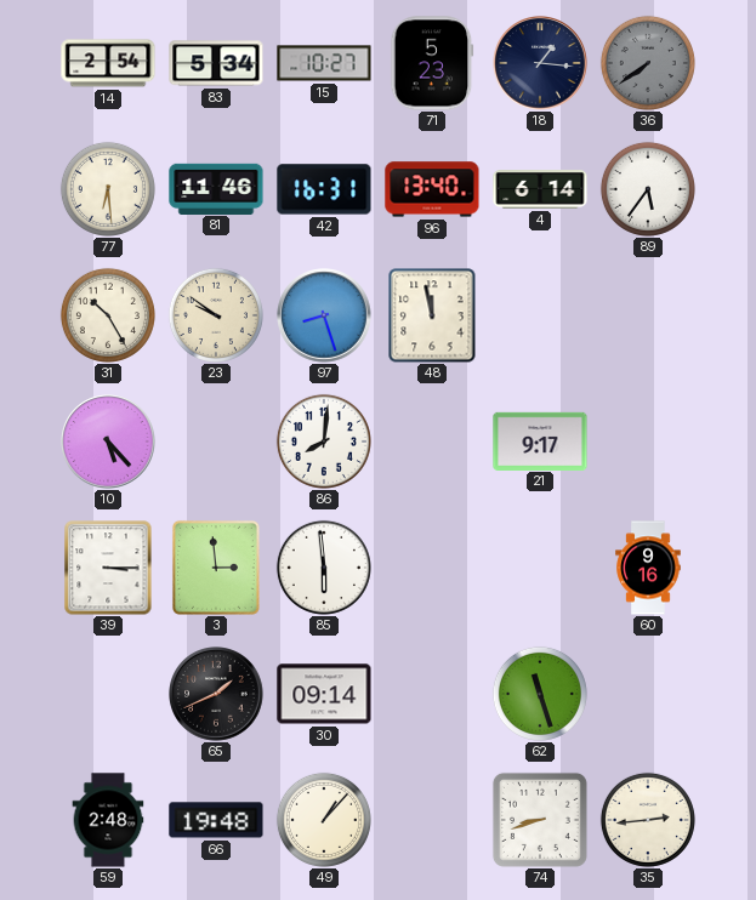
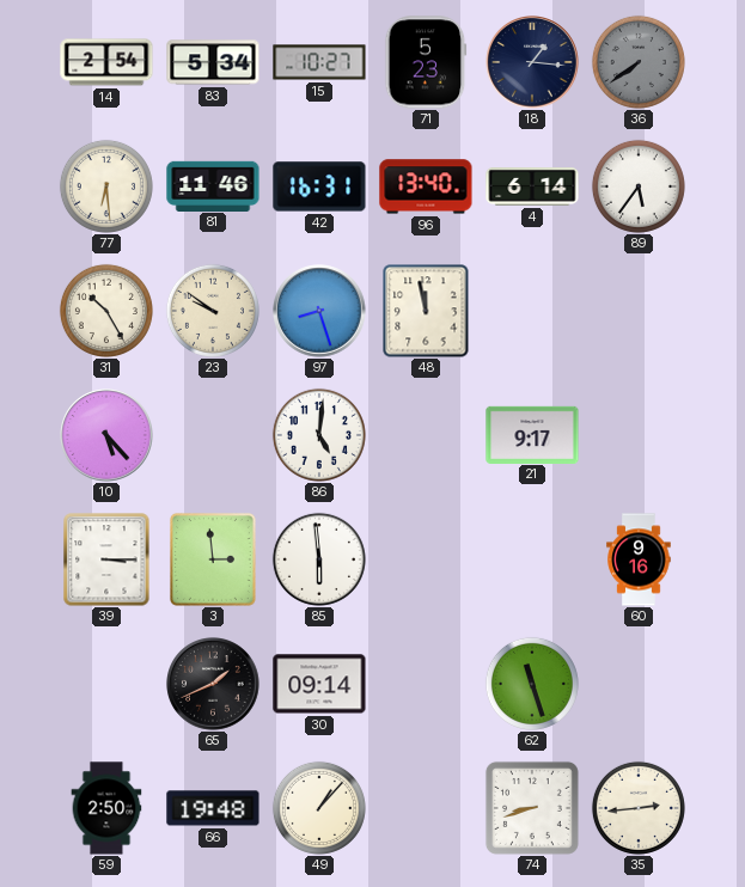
86: 8:01 -> 5:01
59: 2:48 -> 2:50
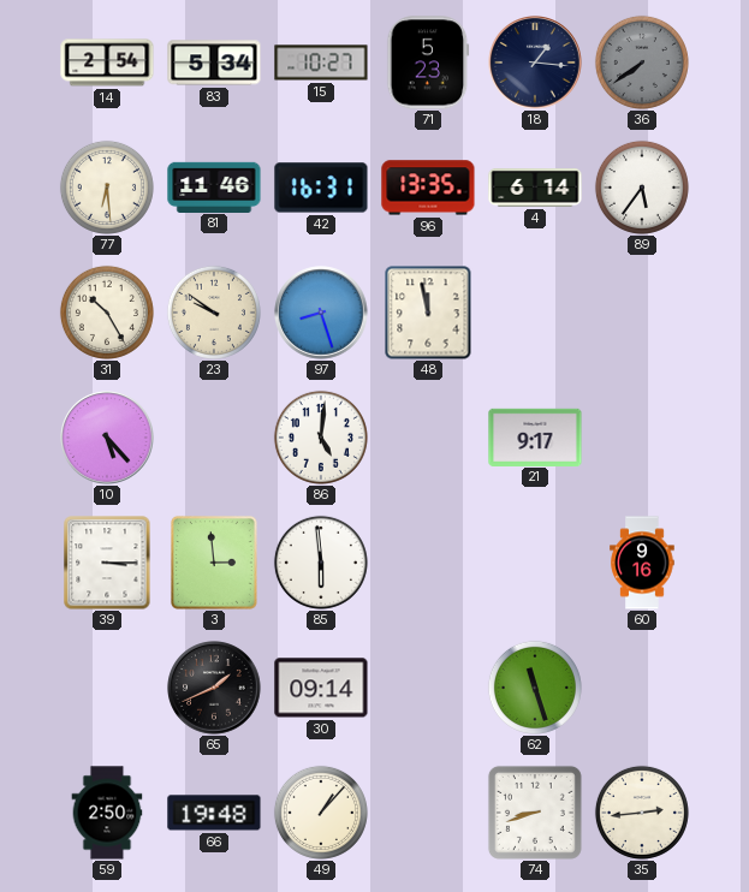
96: 13:40 -> 13:35
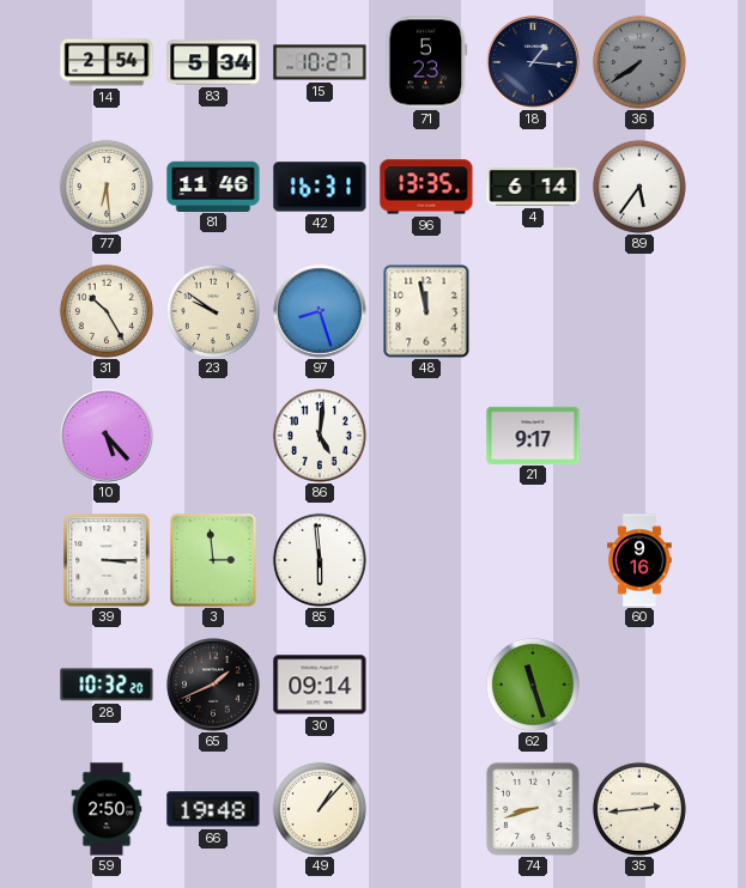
28: none -> 10:32
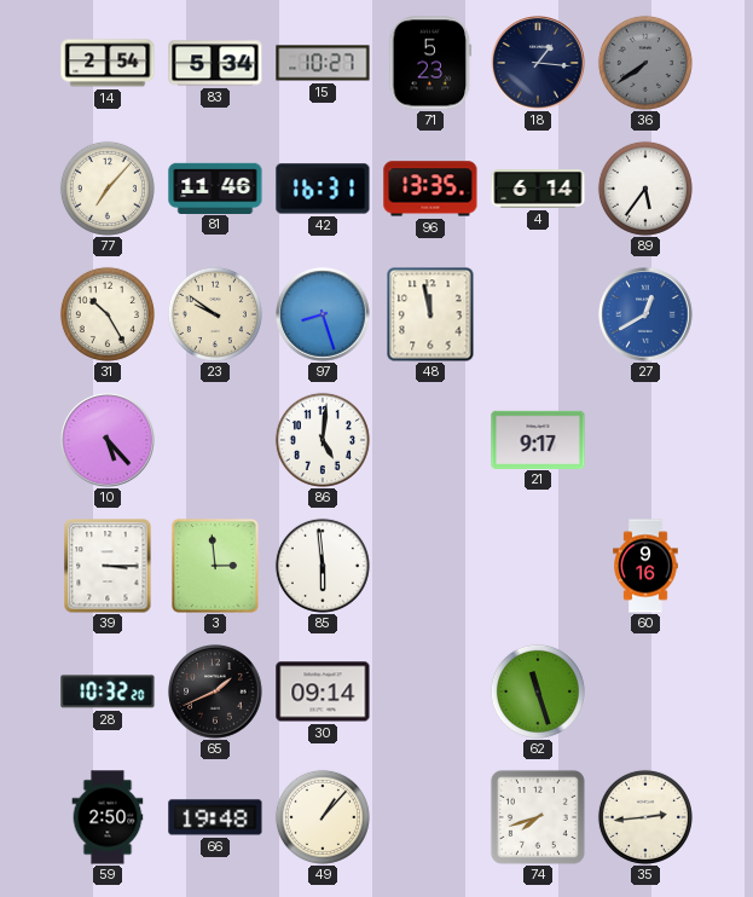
77: 6:29 -> 7:07
27: none -> 12:40
74: 8:42 -> 7:42
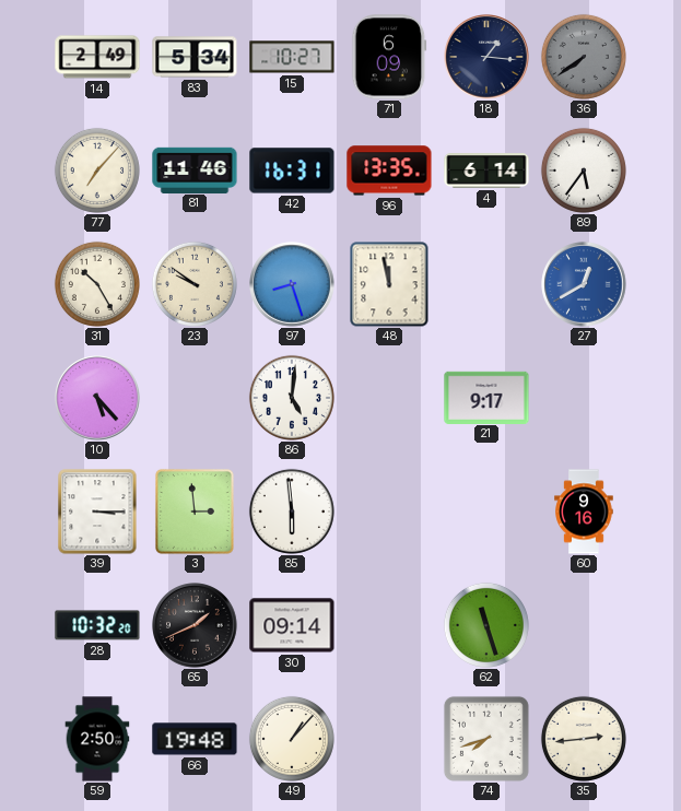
14: 2:54 -> 2:49
71: 5:23 -> 6:09
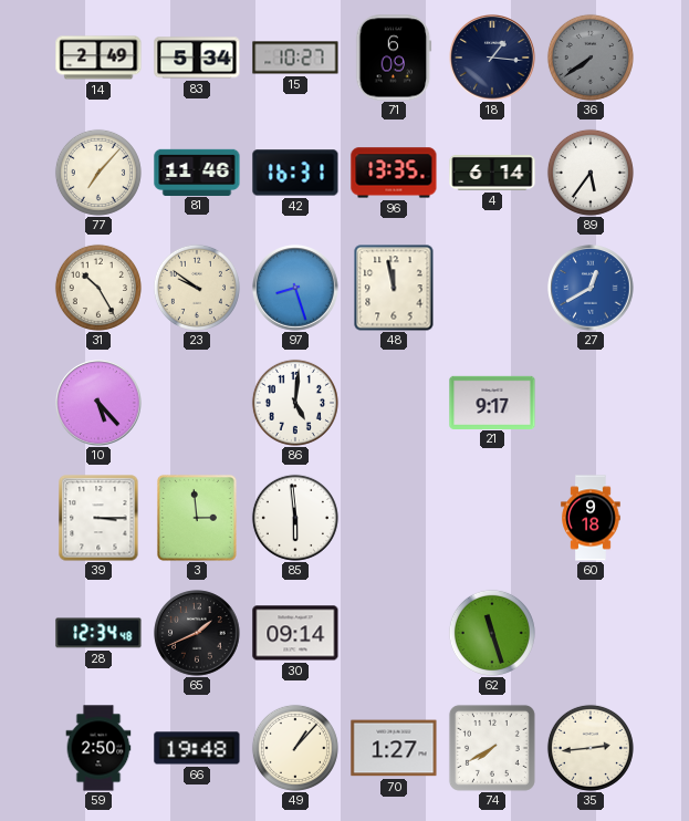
60: 9:16 -> 9:18
28: 10:32 -> 12:34
70: none -> 1:27
74: 7:42 -> 7:40
